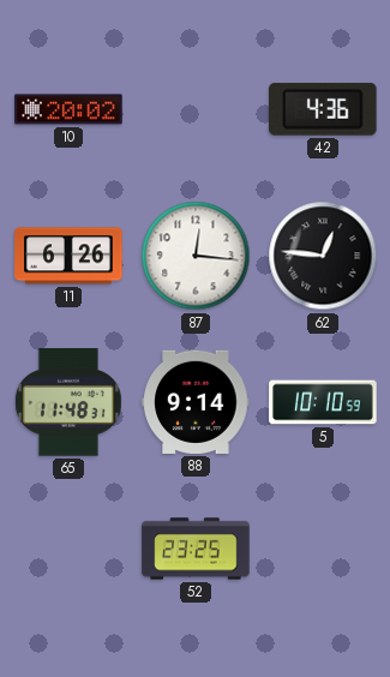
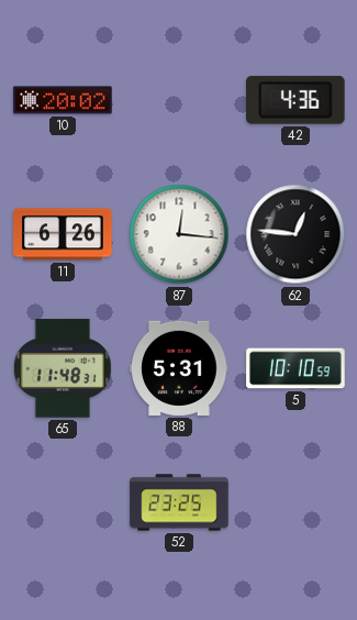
88: 9:14 -> 5:31
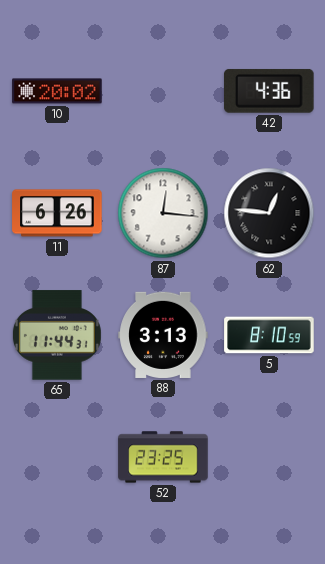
65: 11:48 -> 11:44
88: 5:31 -> 3:13
5: 10:10 -> 8:10
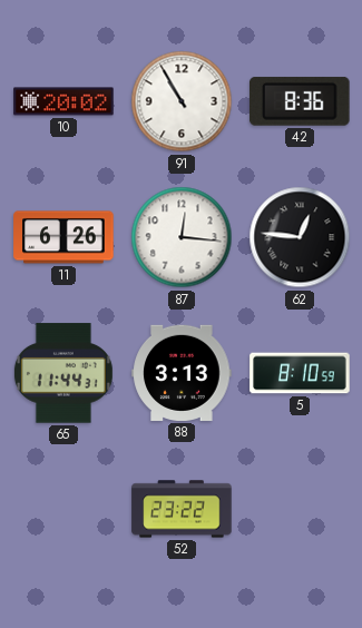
91: none -> 10:55
42: 4:36 -> 8:36
52: 23:25 -> 23:22
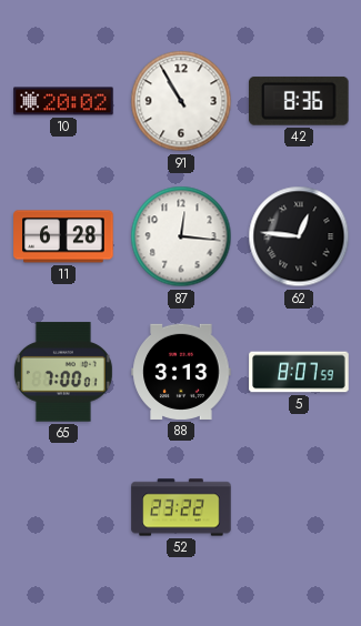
11: 6:26 -> 6:28
65: 11:44 -> 7:00
5: 8:10 -> 8:07
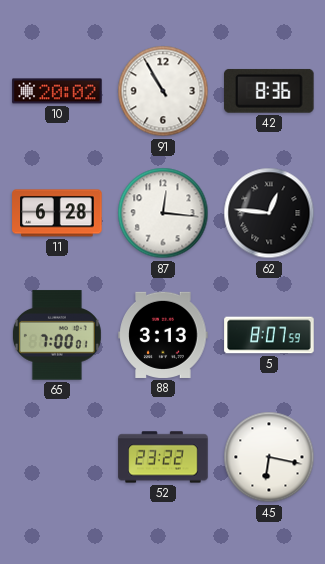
45: none -> 6:17
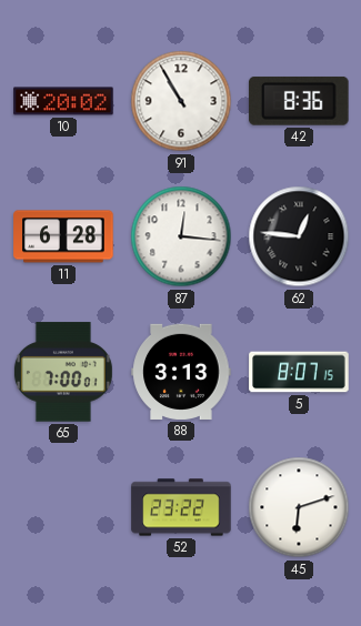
5: 8:07:59 -> 8:07:15
45: 6:17 -> 6:12
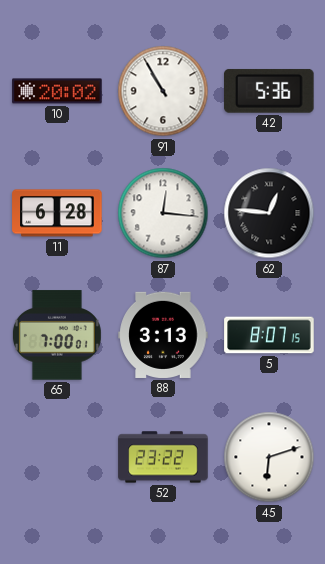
42: 8:36 -> 5:36
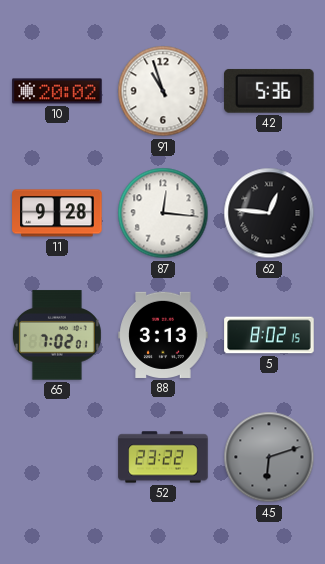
91: 10:55 -> 10:57
11: 6:28 -> 9:28
65: 7:00 -> 7:02
5: 8:07 -> 8:02
45 dial: white -> grey
